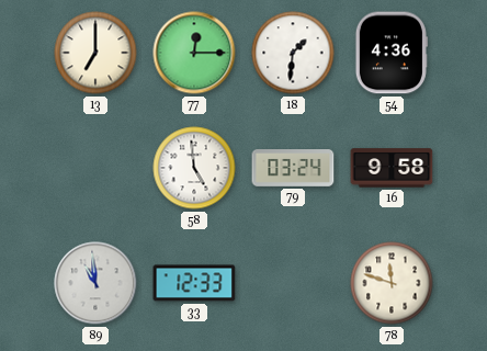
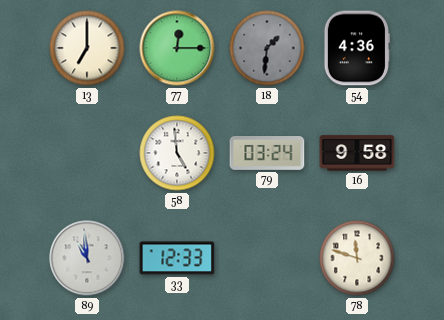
18 dial: white -> grey
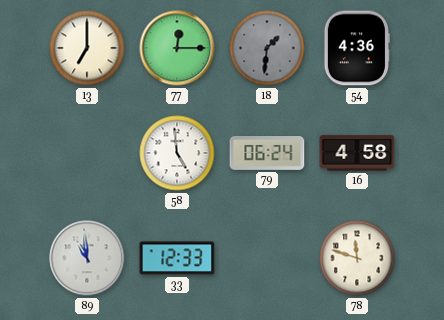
79: 03:24 -> 06:24
16: 9:58 -> 4:58
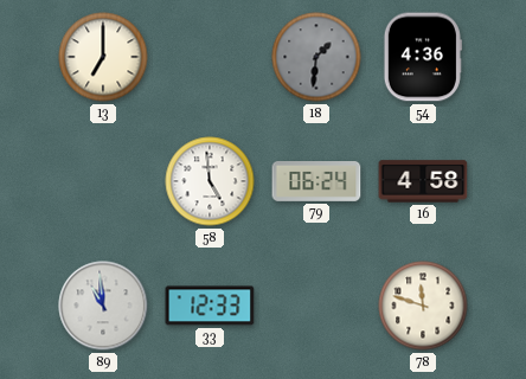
77: 12:15 -> none
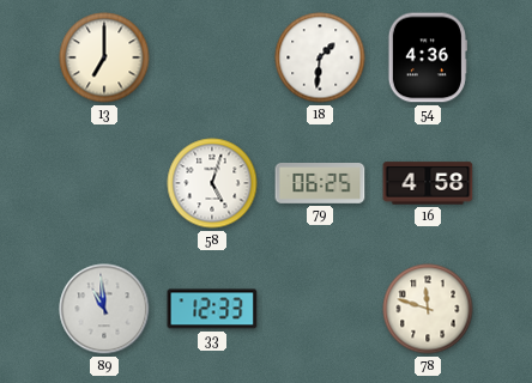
18 dial: grey -> white
58: 4:59 -> 5:03
79: 06:24 -> 06:25
